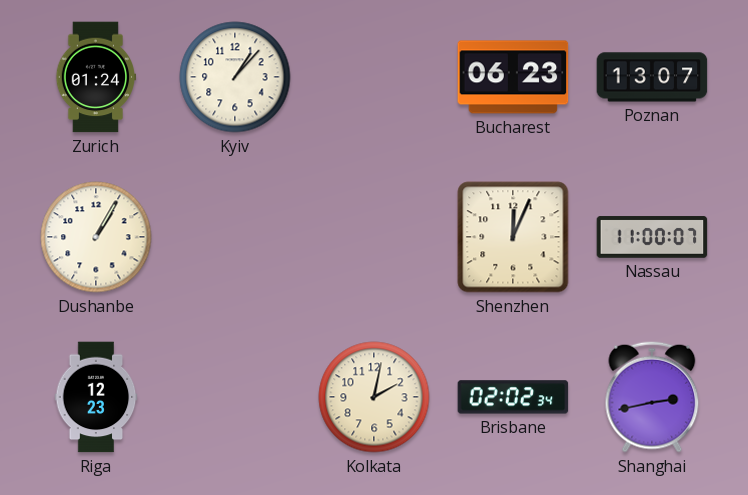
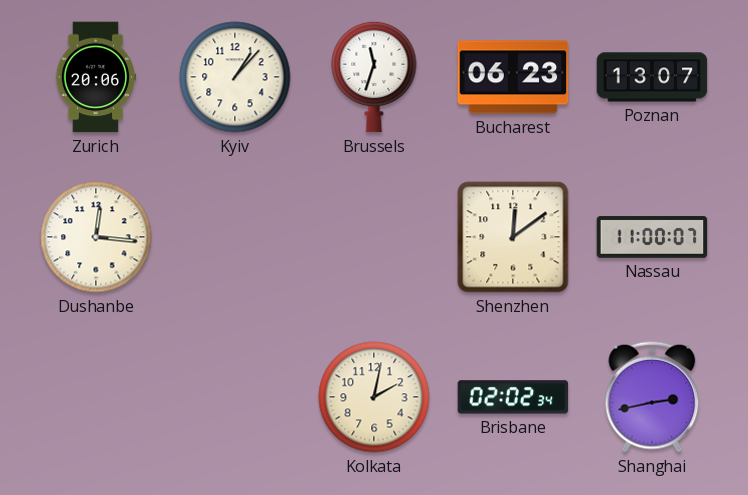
Zurich: 01:24 -> 20:06
Brussels: none -> 11:33
Dushanbe: 1:05 -> 12:16
Shenzhen: 12:04 -> 12:09
Riga: 12:23 -> none
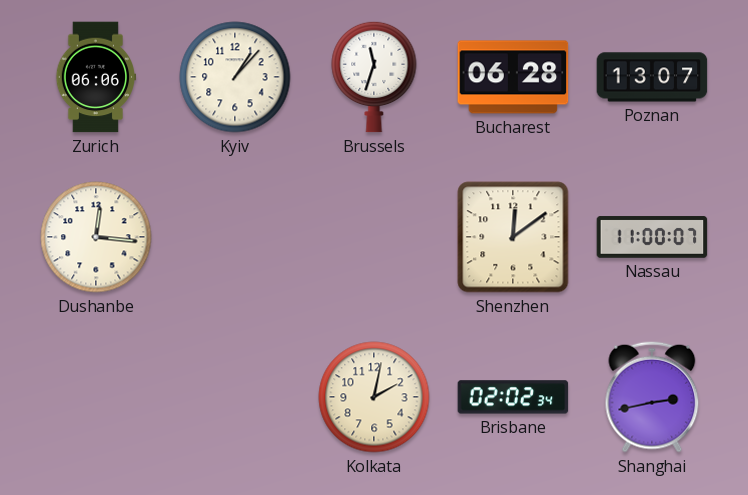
Zurich: 20:06 -> 06:06
Bucharest: 06:23 -> 06:28
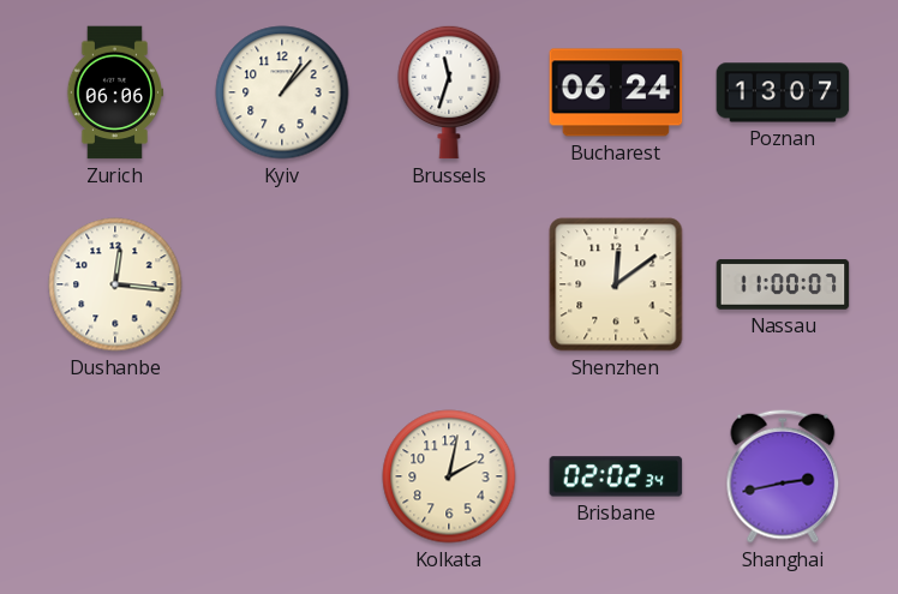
Bucharest: 06:28 -> 06:24
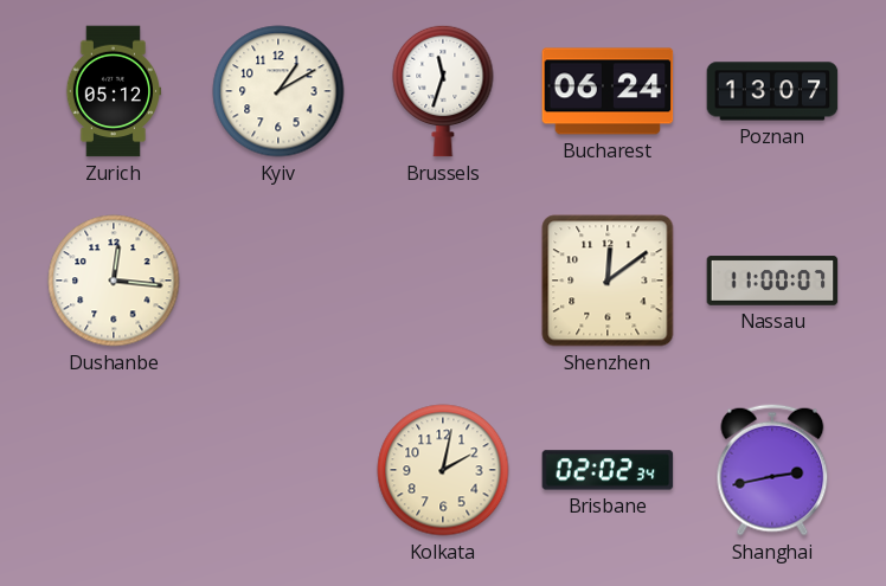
Zurich: 06:06 -> 05:12
Kyiv: 1:07 -> 1:10
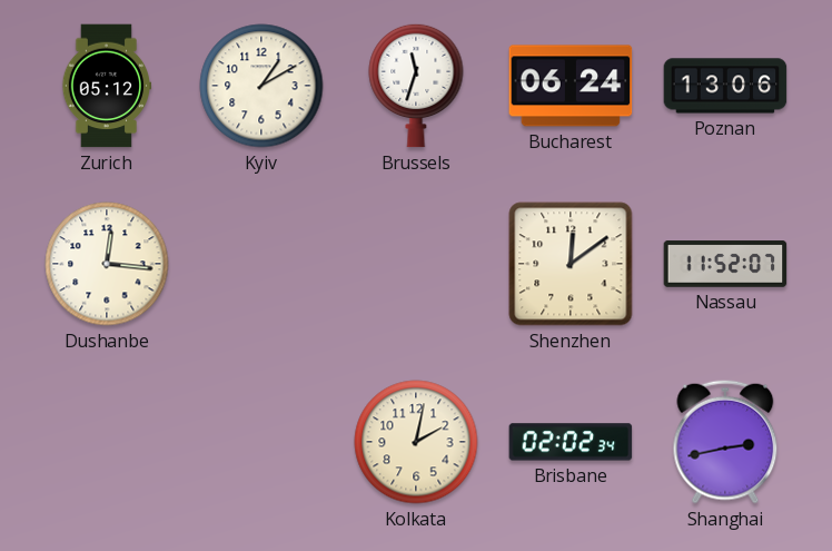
Poznan: 13:07 -> 13:06
Nassau: 11:00 -> 11:52
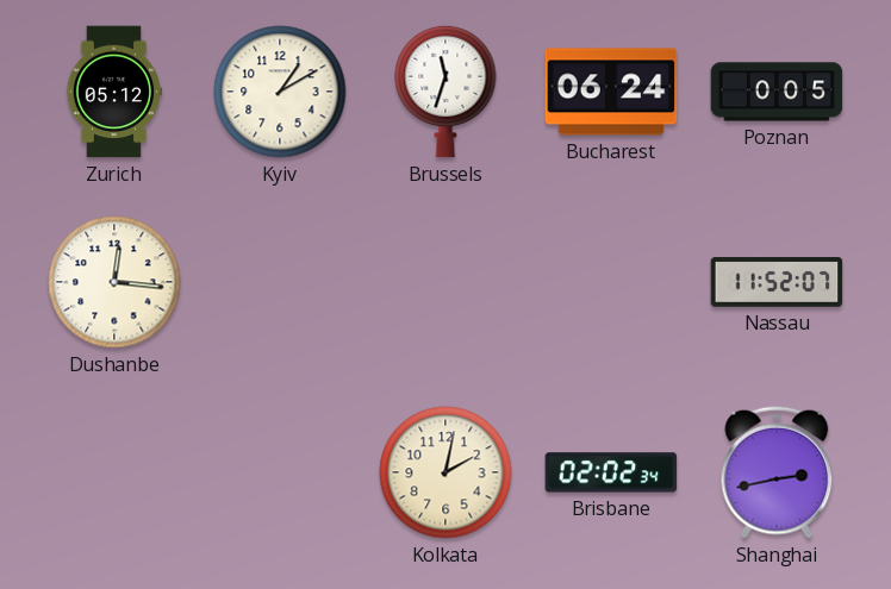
Poznan: 13:06 -> 0:05
Shenzhen: 12:09 -> none
